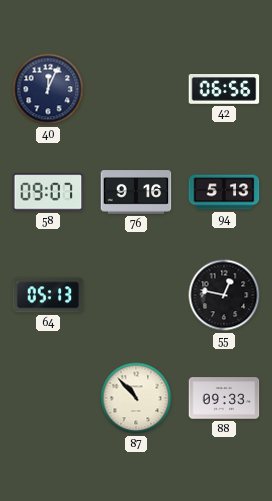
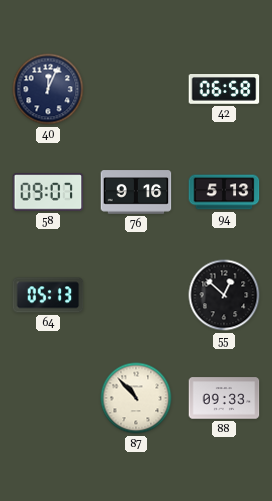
42: 06:56 -> 06:58
55: 12:47 -> 12:52
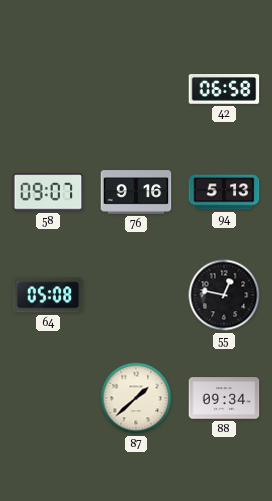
40: 12:04 -> none
64: 05:13 -> 05:08
55: 12:52 -> 12:47
87: 10:53 -> 1:38
88: 09:33 -> 09:34
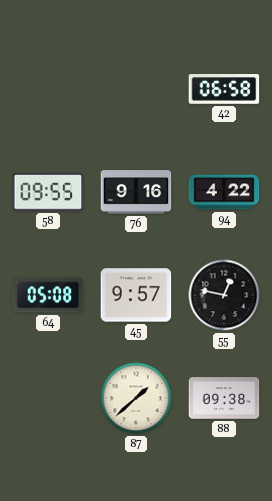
58: 09:07 -> 09:55
94: 5:13 -> 4:22
45: none -> 9:57
88: 09:34 -> 09:38
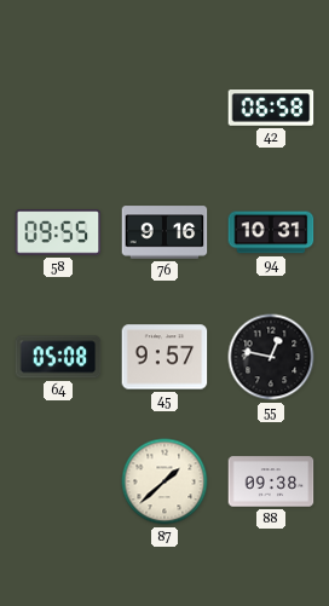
94: 4:22 -> 10:31
